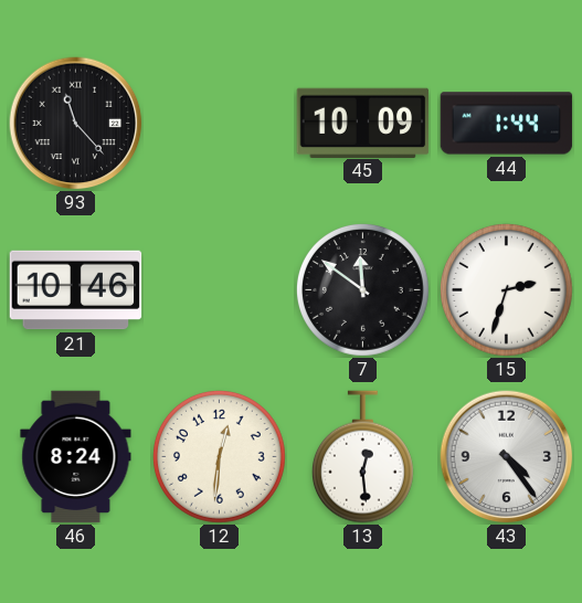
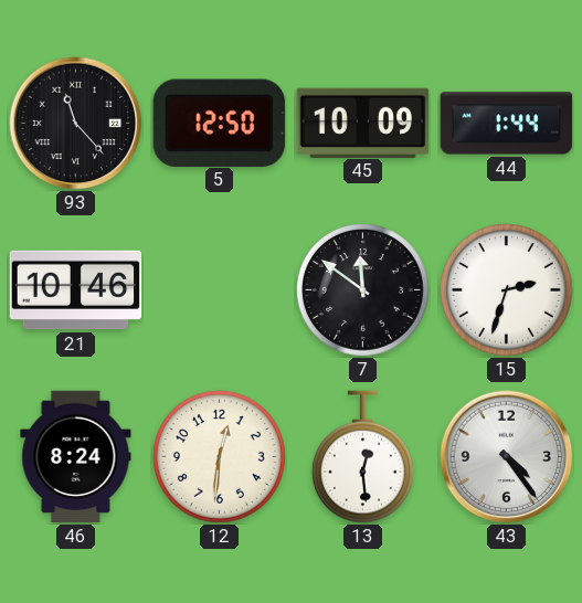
5: none -> 12:50
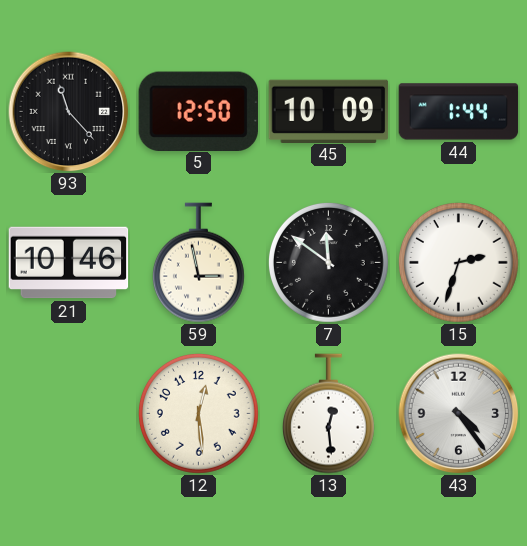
59: none -> 2:58
46: 8:24 -> none
12: 12:31 -> 12:29
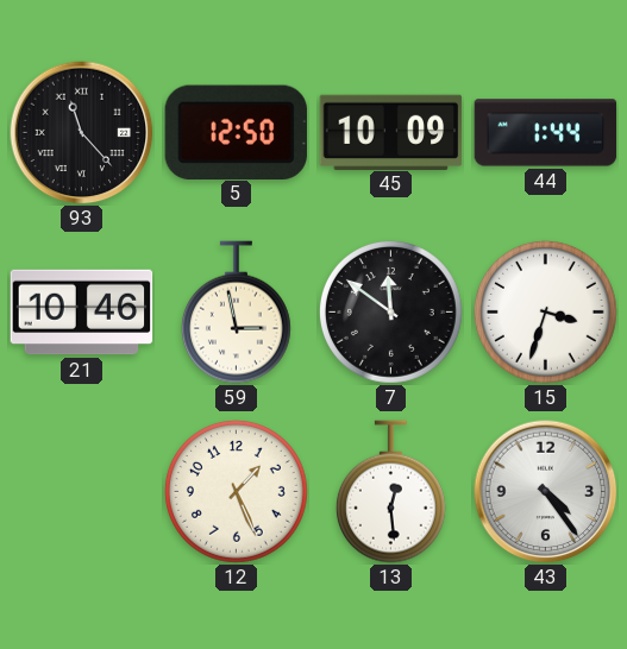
15: 2:33 -> 3:33
12: 12:29 -> 1:26
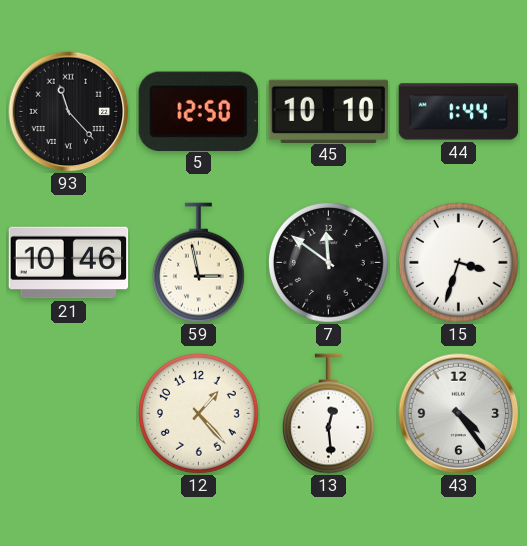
45: 10:09 -> 10:10
12: 1:26 -> 1:23
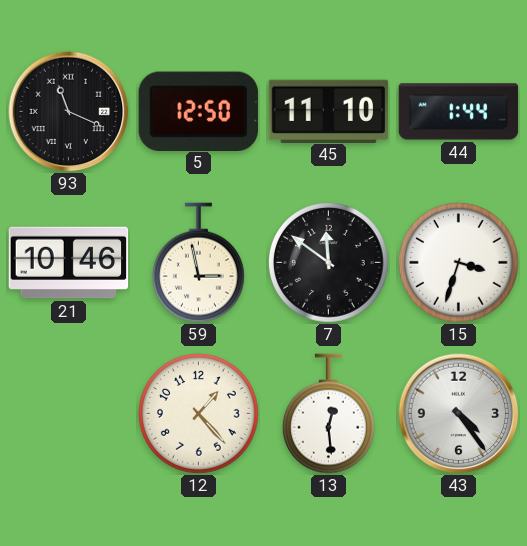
93: 11:23 -> 11:19
45: 10:10 -> 11:10
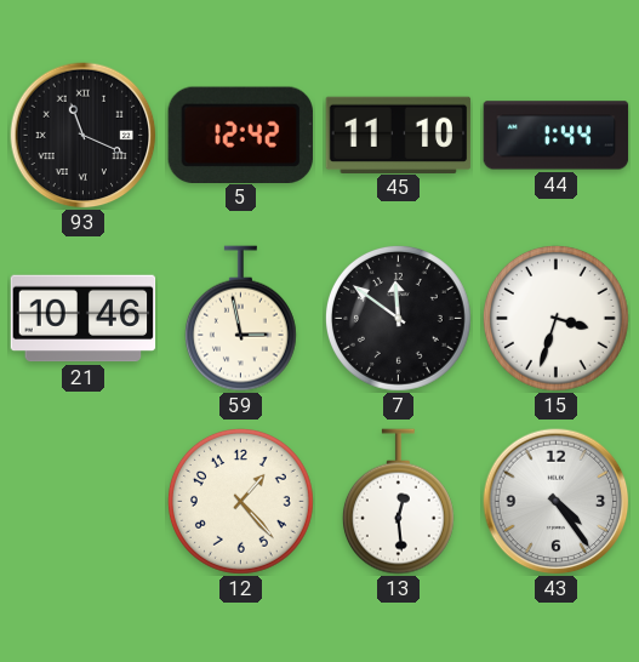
5: 12:50 -> 12:42
